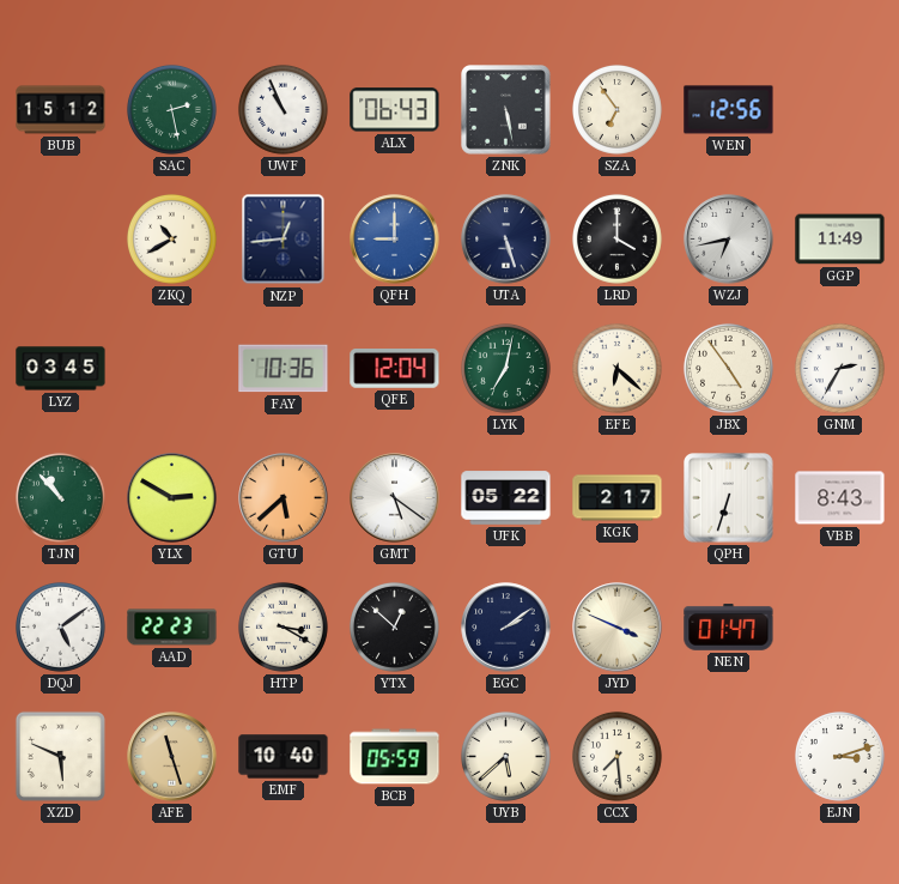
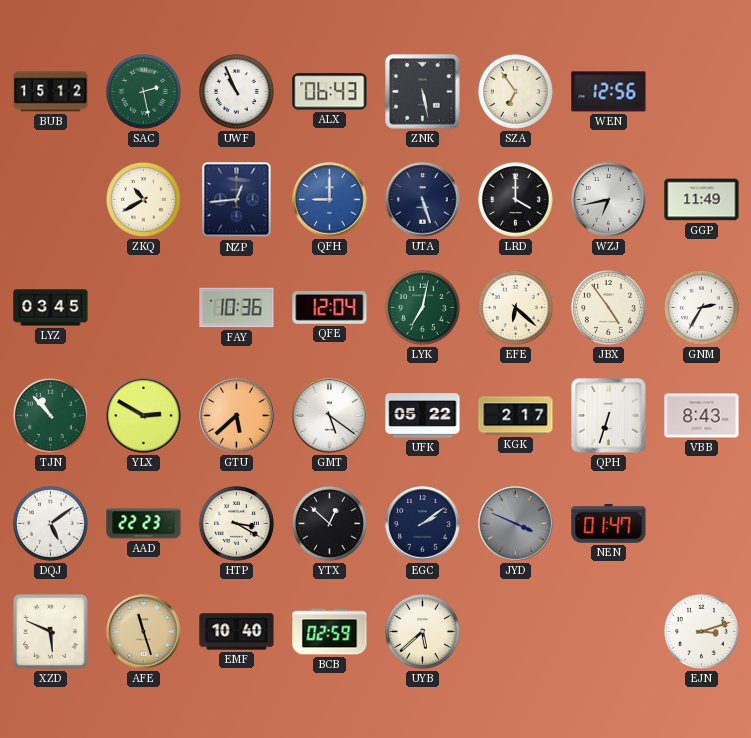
JYD dial: cream -> grey
BCB: 05:59 -> 02:59
CCX: 7:29 -> none
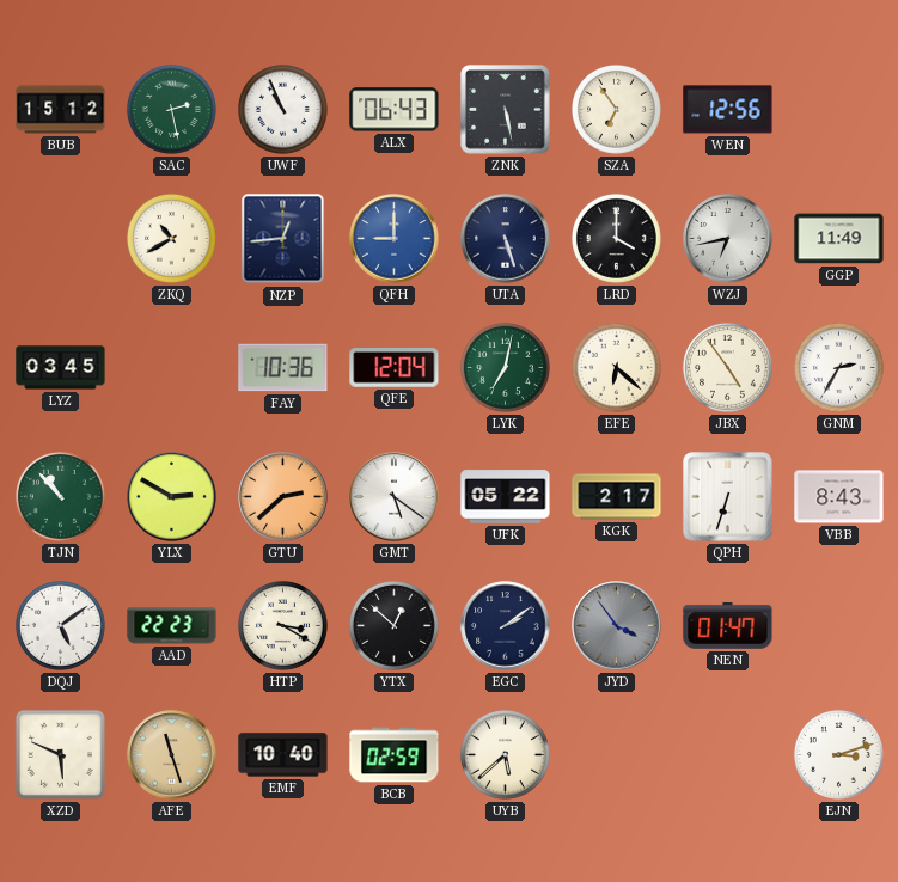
GTU: 5:38 -> 2:38
JYD: 3:49 -> 3:54
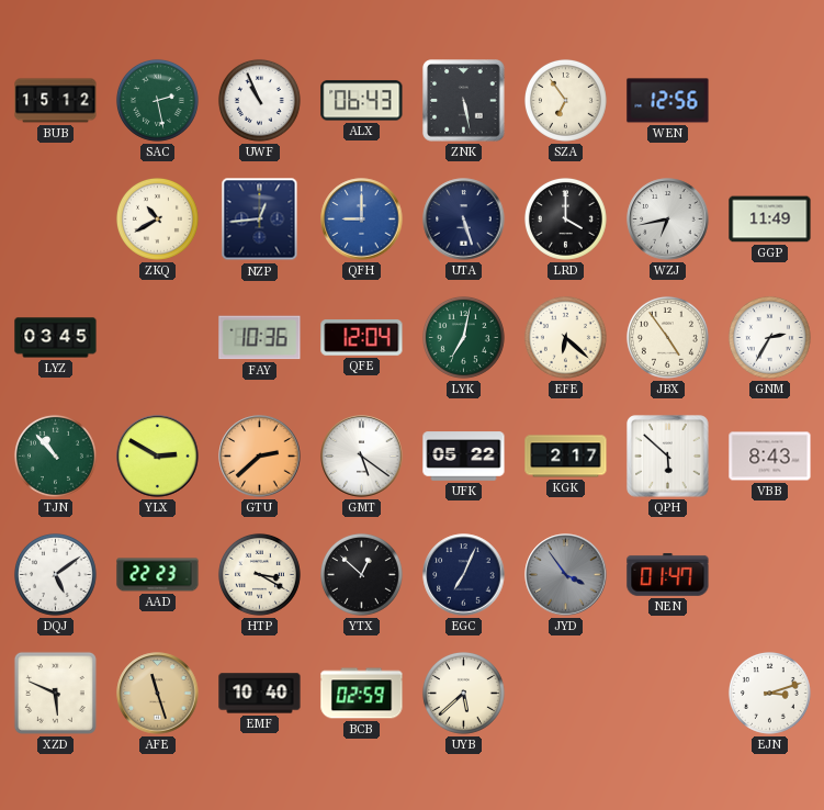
QPH: 6:33 -> 5:52
EGC: 2:09 -> 7:04
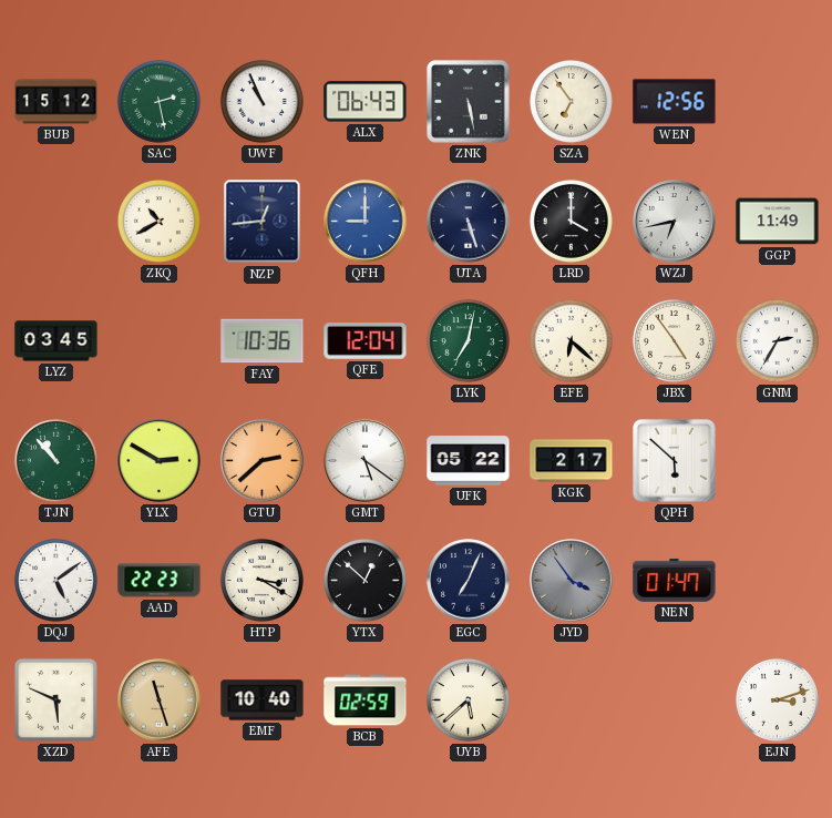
VBB: 8:43 -> none
